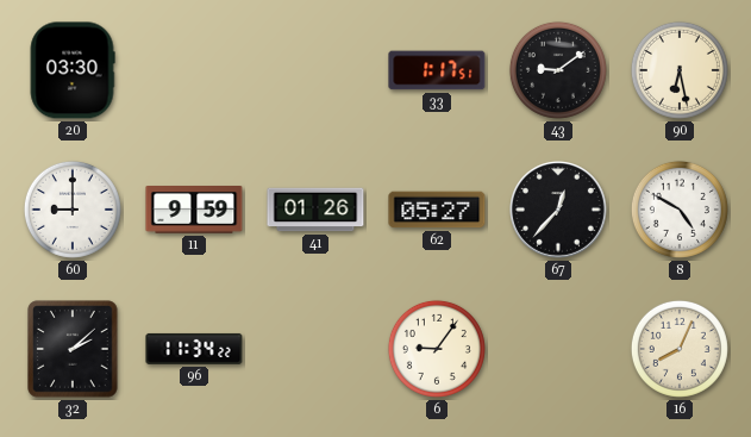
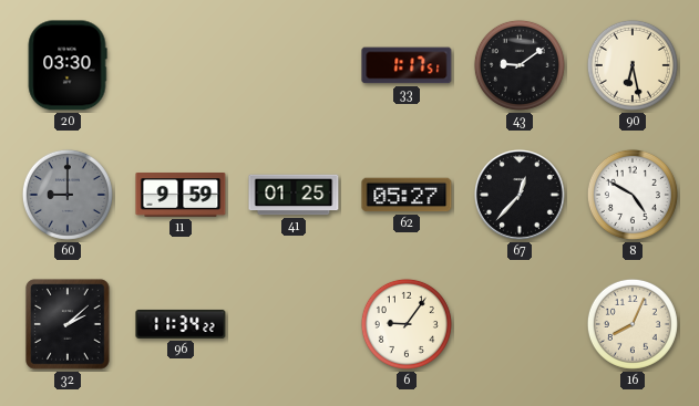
60 dial: white -> grey
41: 01:26 -> 01:25
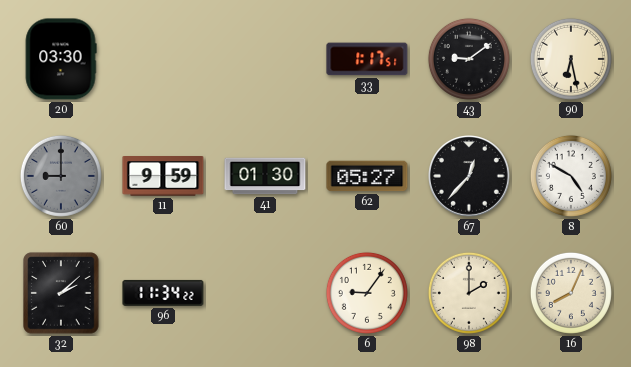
41: 01:25 -> 01:30
98: none -> 2:00
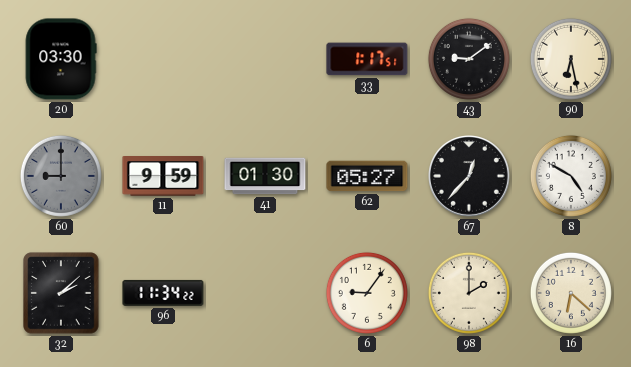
16: 8:04 -> 6:22
